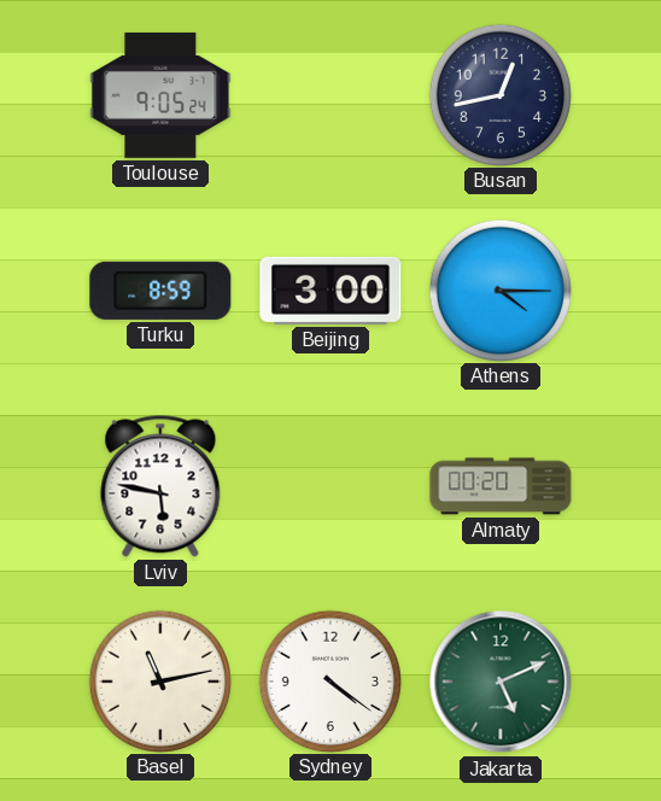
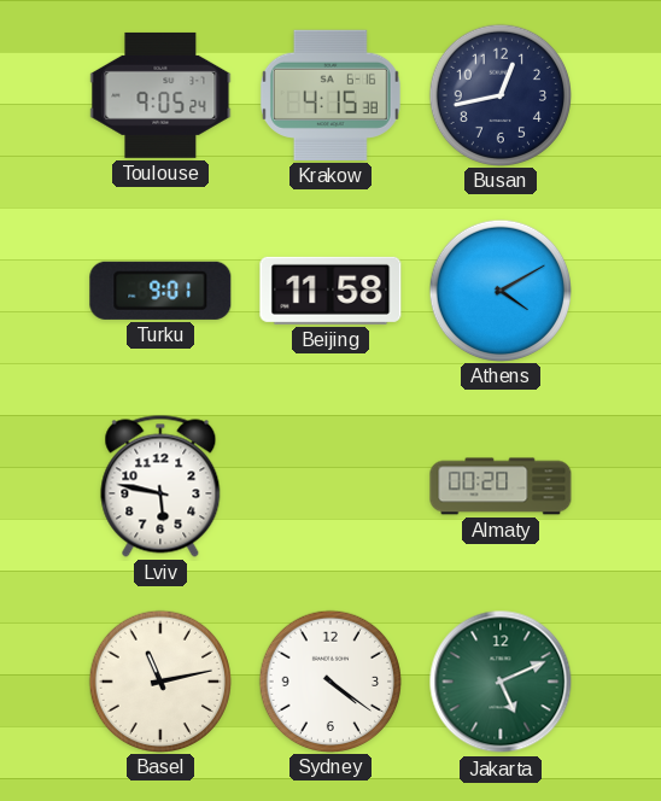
Krakow: none -> 4:15
Turku: 8:59 -> 9:01
Beijing: 3:00 -> 11:58
Athens: 4:15 -> 4:10
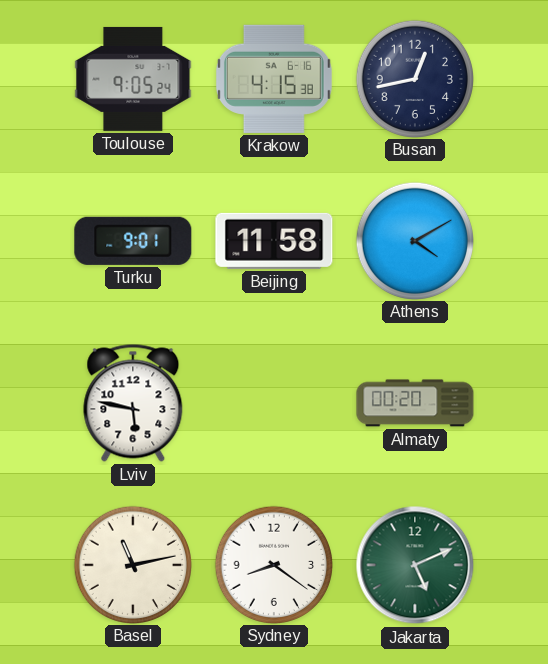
Sydney: 4:21 -> 8:21
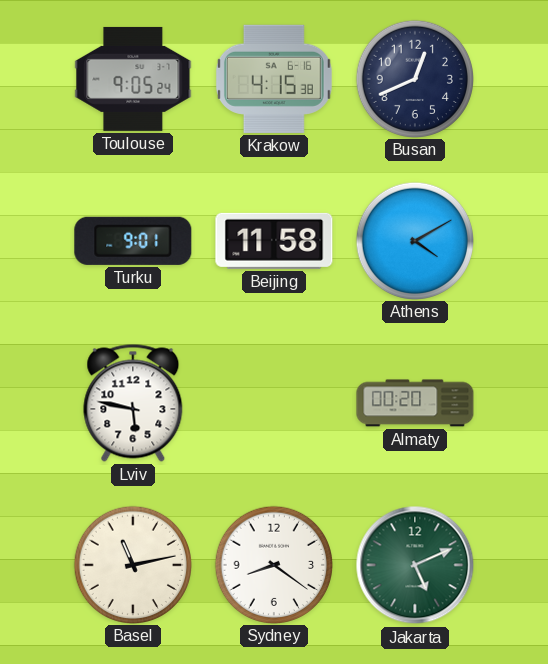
Busan: 12:43 -> 12:41
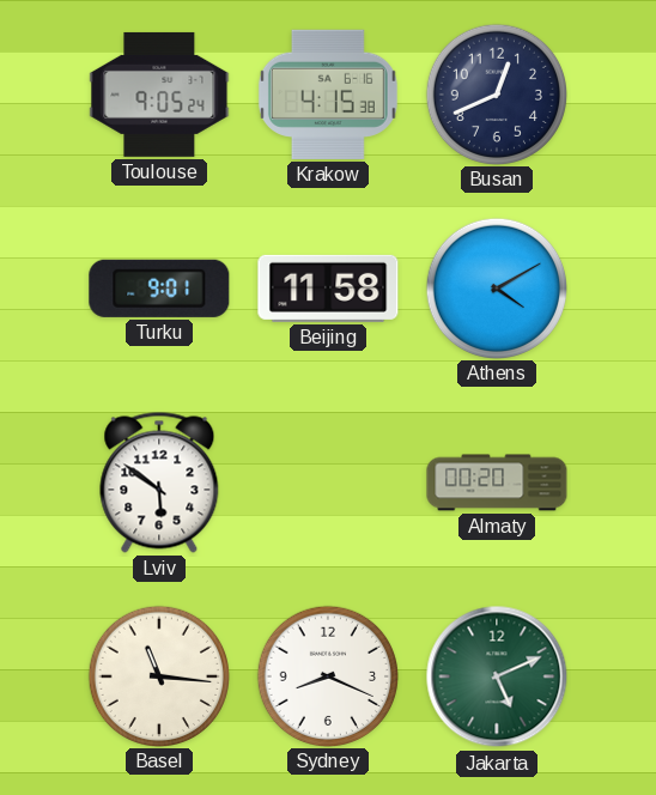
Lviv: 5:47 -> 5:51
Basel: 11:13 -> 11:16
Sydney: 8:21 -> 8:19
